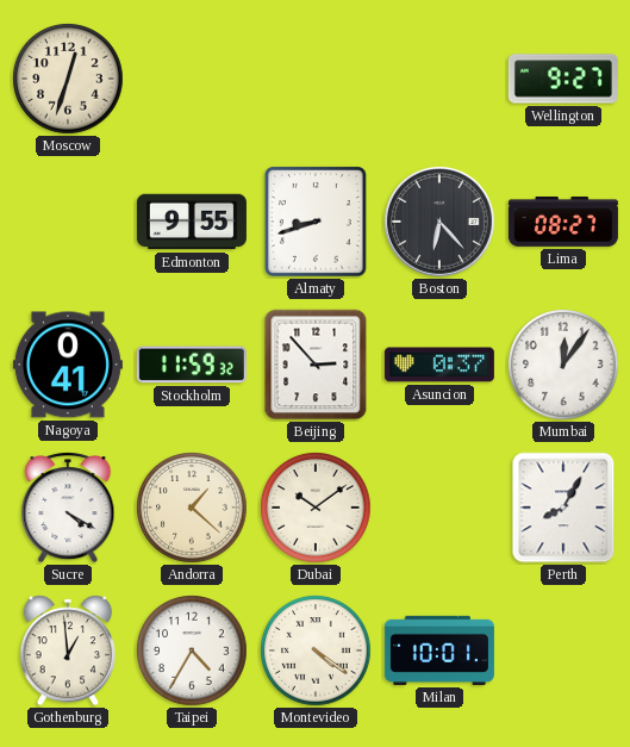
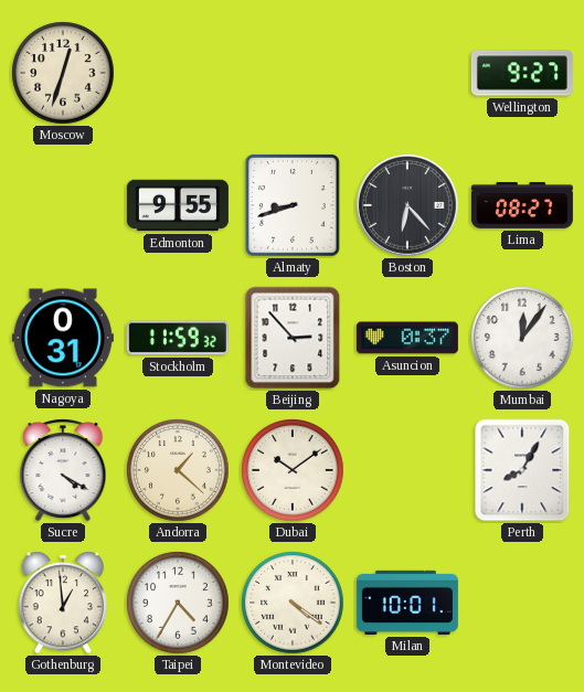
Nagoya: 0:41 -> 0:31
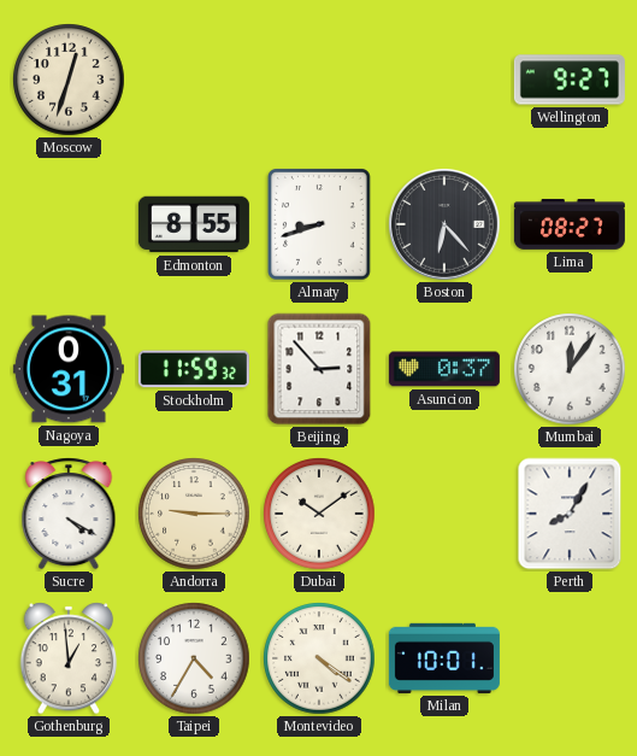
Edmonton: 9:55 -> 8:55
Andorra: 1:22 -> 9:15
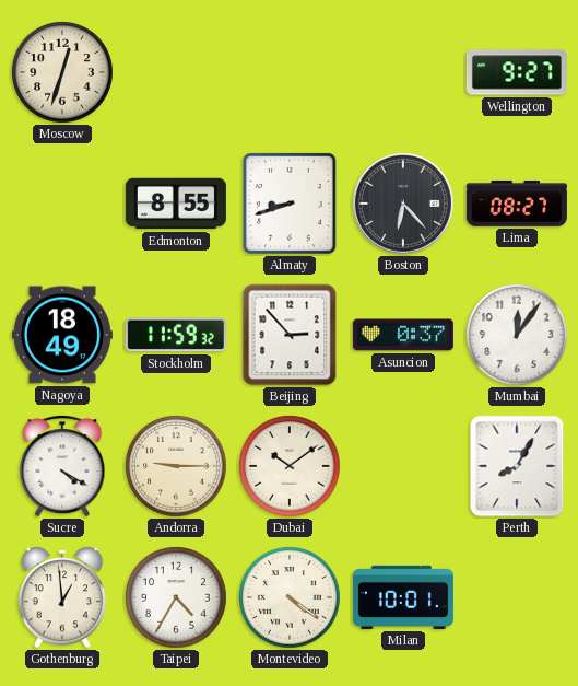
Nagoya: 0:31 -> 18:49
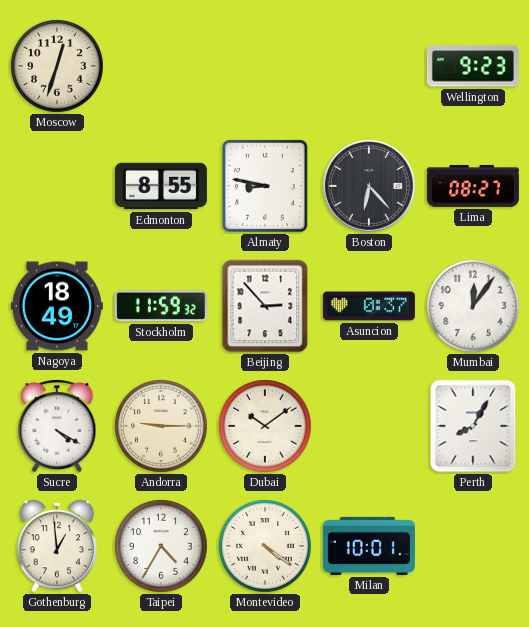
Wellington: 9:27 -> 9:23
Almaty: 8:42 -> 8:47
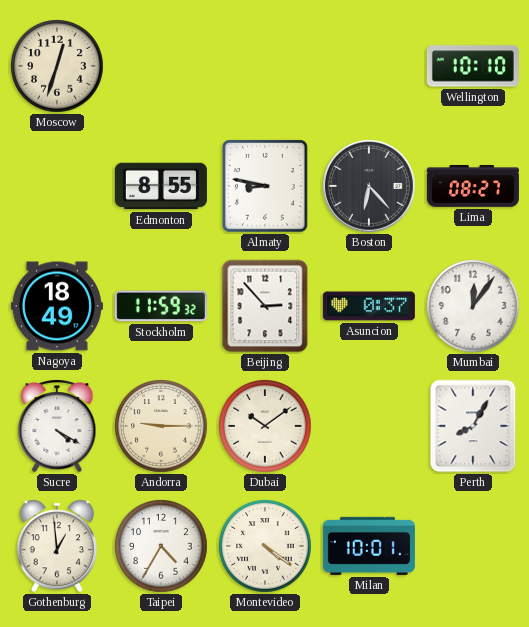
Wellington: 9:23 -> 10:10
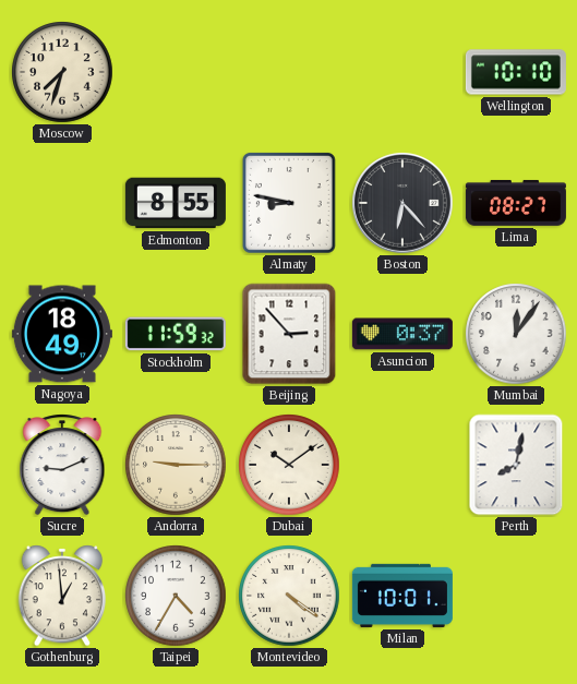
Moscow: 12:33 -> 7:33
Sucre: 4:20 -> 9:11
Perth: 8:05 -> 8:02
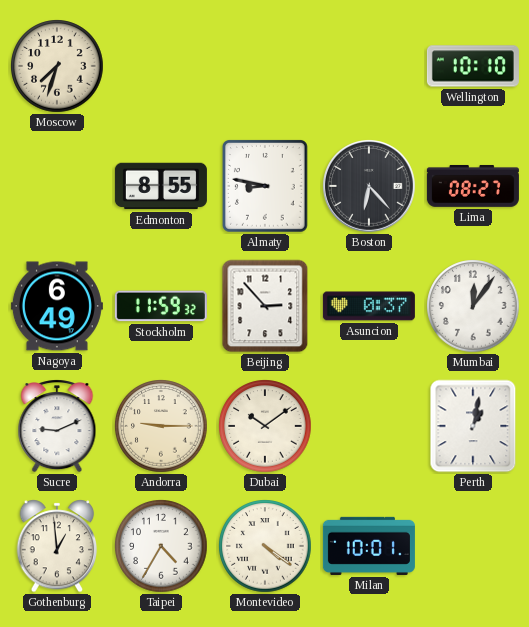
Nagoya: 18:49 -> 6:49
Perth: 8:02 -> 1:02
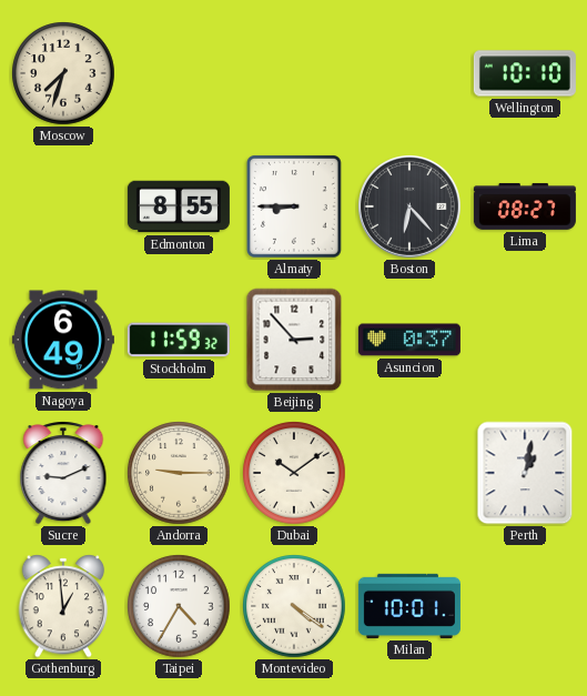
Almaty: 8:47 -> 8:45
Mumbai: 12:06 -> none
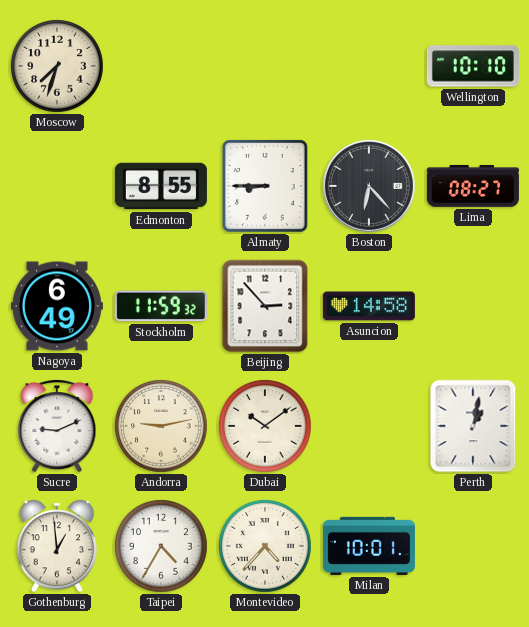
Asuncion: 0:37 -> 14:58
Andorra: 9:15 -> 9:13
Montevideo: 4:21 -> 4:37
